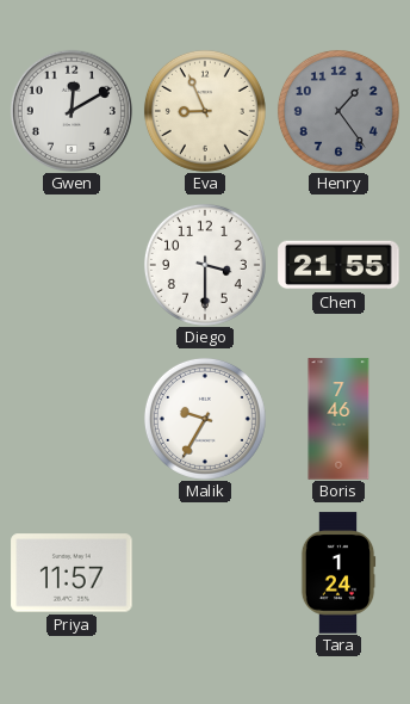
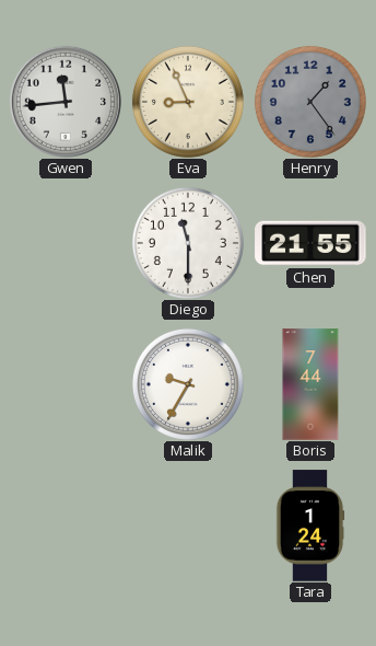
Gwen: 12:10 -> 11:44
Diego: 3:30 -> 11:30
Boris: 7:46 -> 7:44
Priya: 11:57 -> none
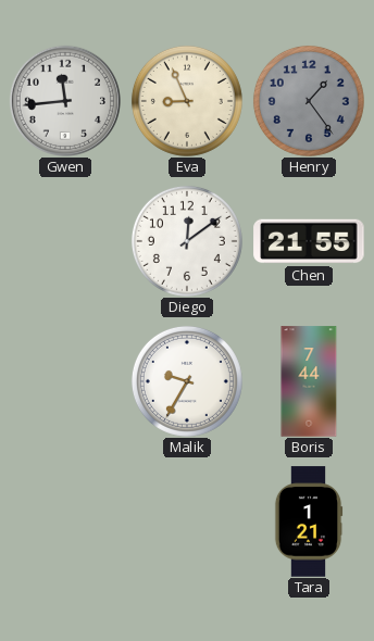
Diego: 11:30 -> 12:09
Tara: 1:24 -> 1:21
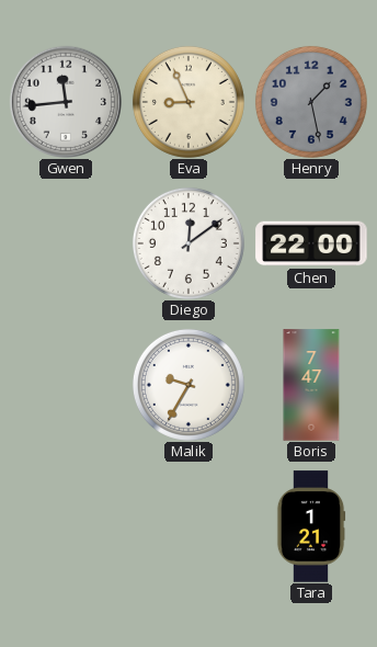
Henry: 1:24 -> 1:28
Chen: 21:55 -> 22:00
Boris: 7:44 -> 7:47
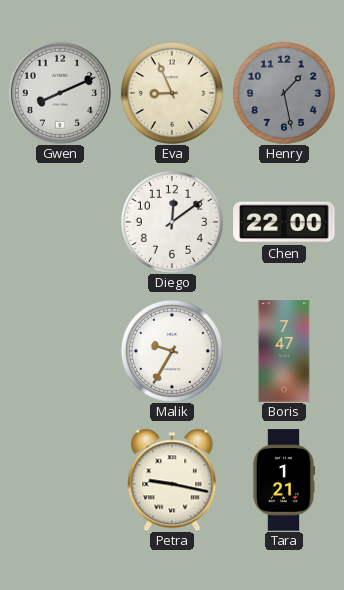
Gwen: 11:44 -> 8:11
Petra: none -> 9:17
